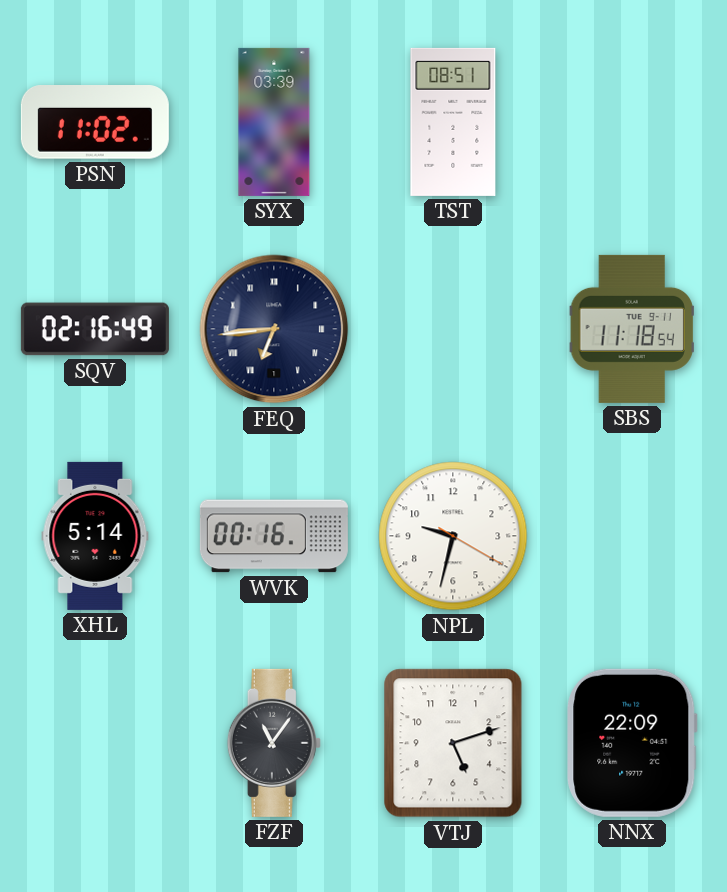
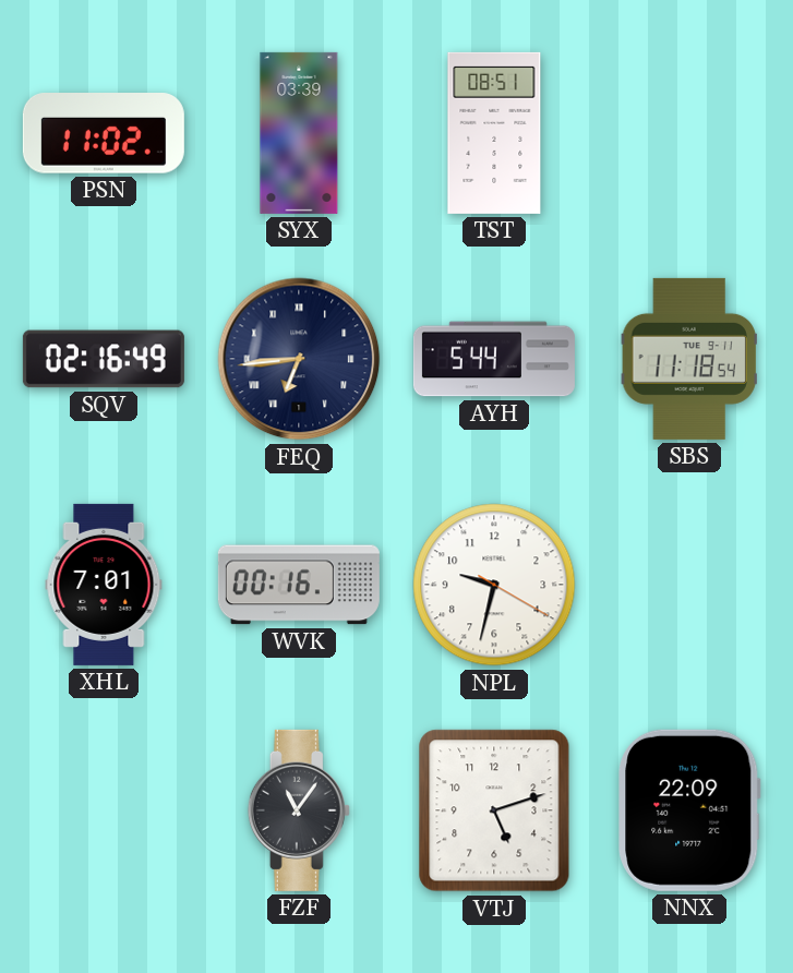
AYH: none -> 5:44
XHL: 5:14 -> 7:01
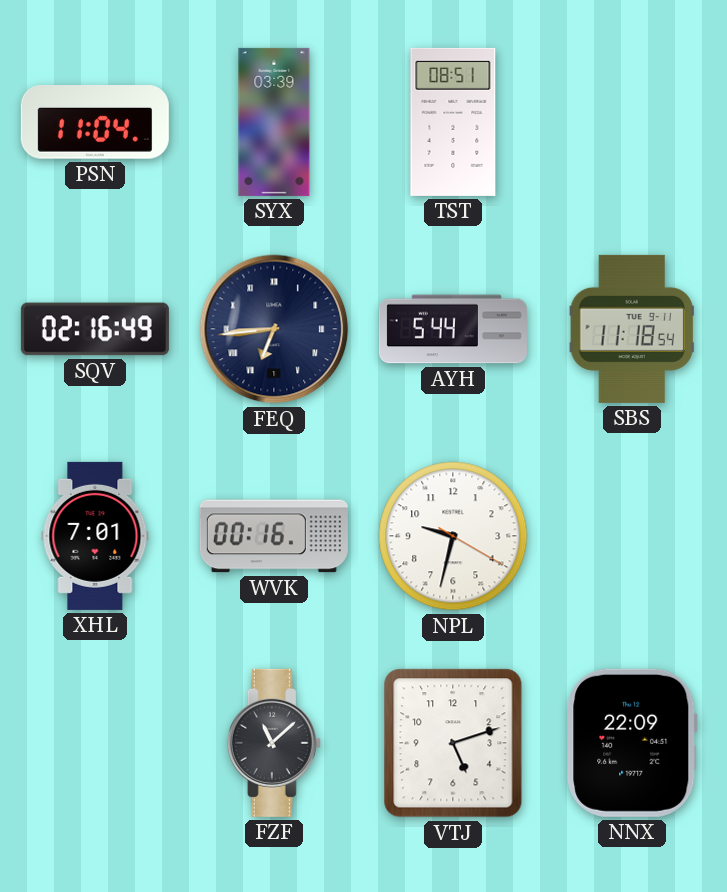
PSN: 11:02 -> 11:04
FZF: 11:06 -> 11:08
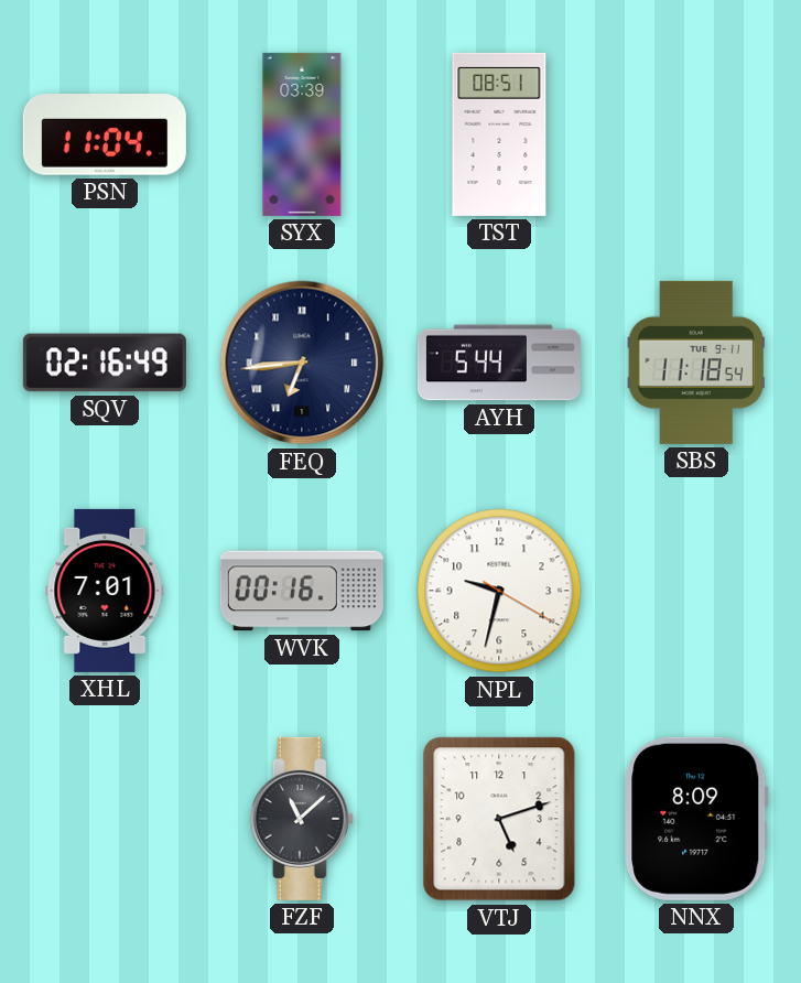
NNX: 22:09 -> 8:09
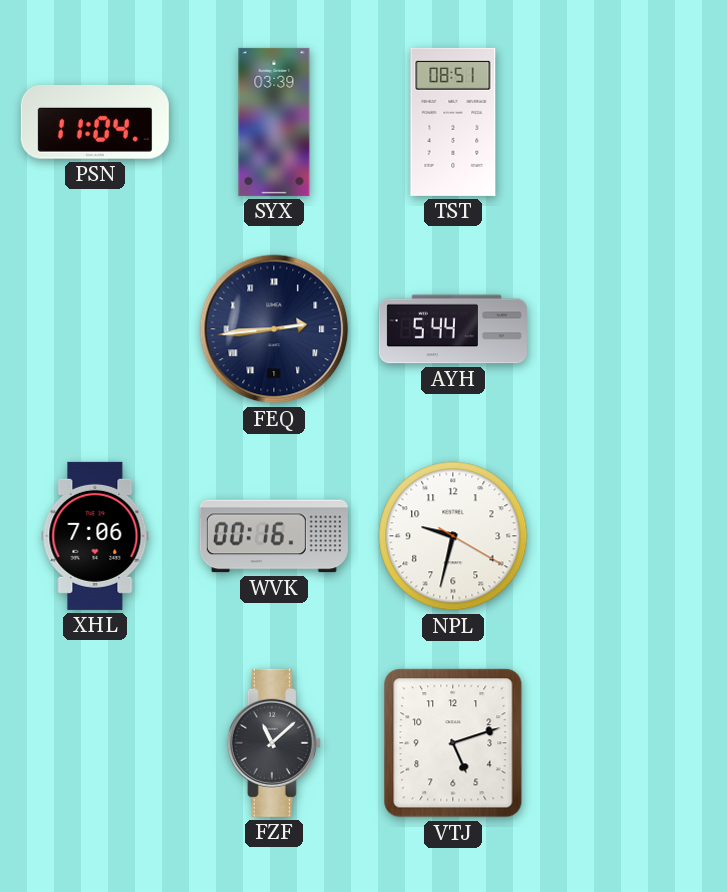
SQV: 02:16 -> none
FEQ: 6:44 -> 2:44
SBS: 11:18 -> none
XHL: 7:01 -> 7:06
NNX: 8:09 -> none
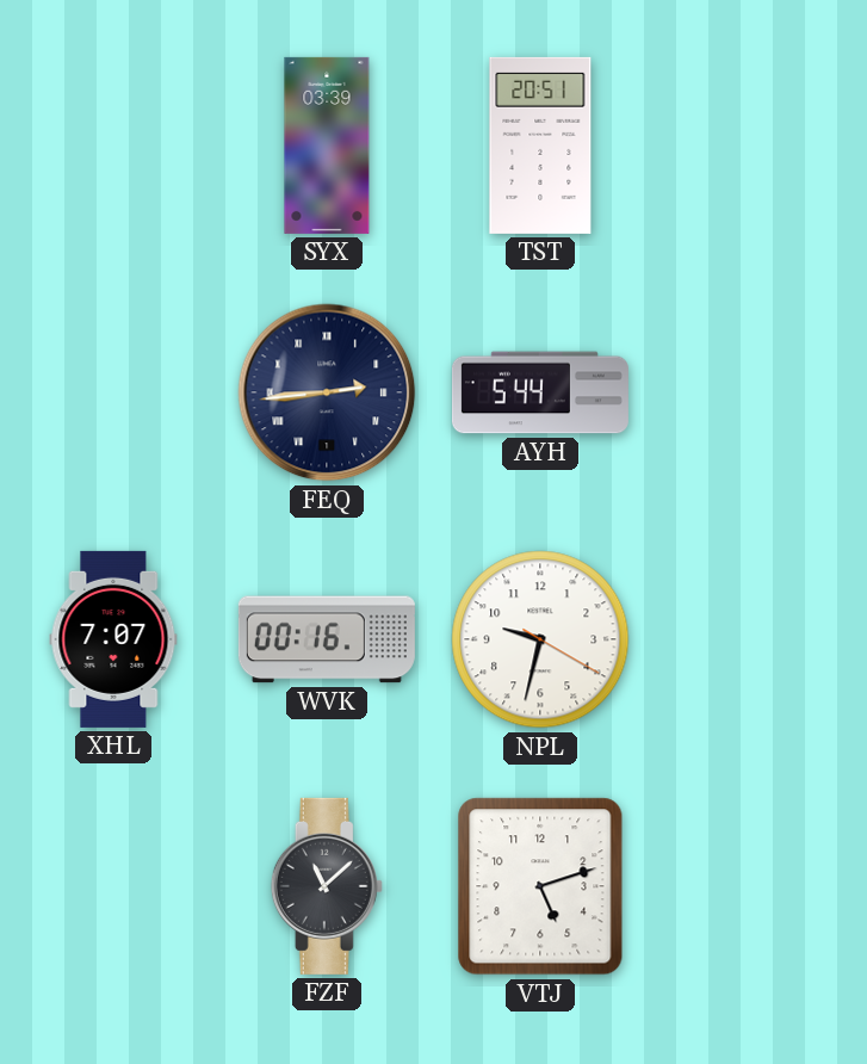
PSN: 11:04 -> none
TST: 08:51 -> 20:51
XHL: 7:06 -> 7:07
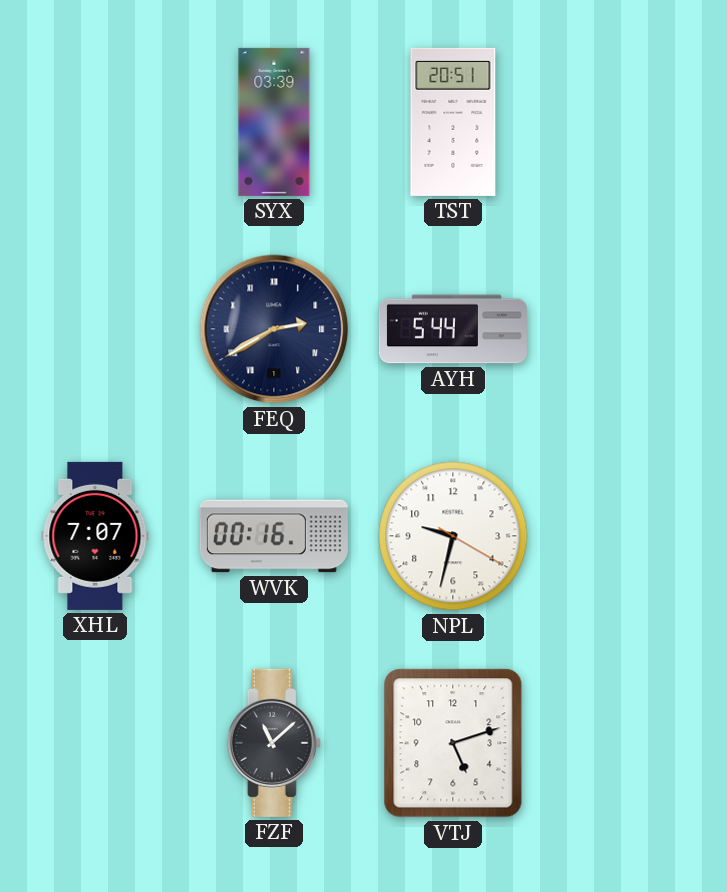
FEQ: 2:44 -> 2:40
